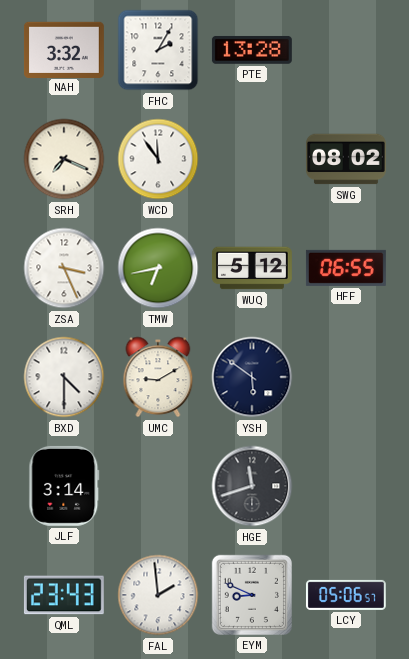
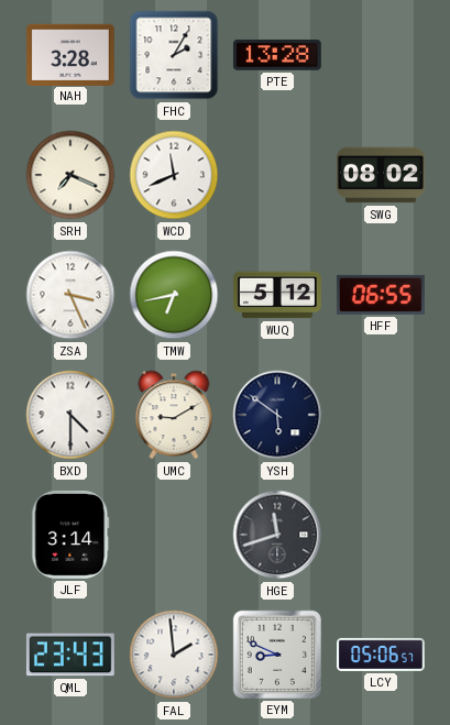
NAH: 3:32 -> 3:28
WCD: 11:54 -> 11:41
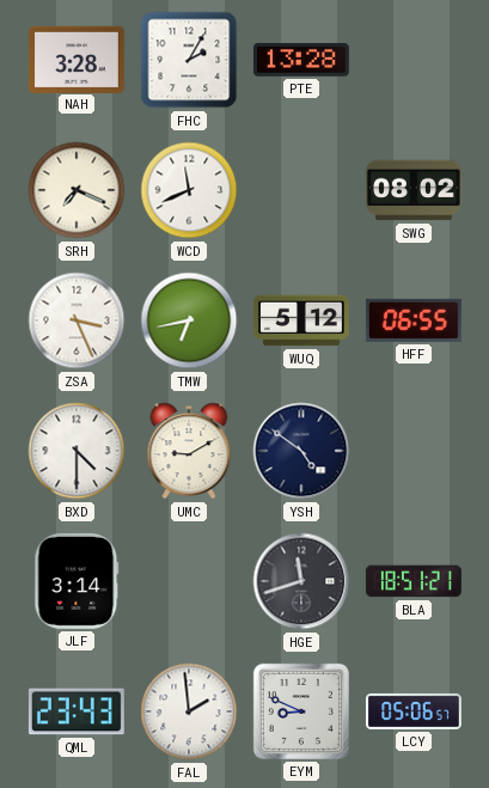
YSH: 5:51 -> 4:51
BLA: none -> 18:51
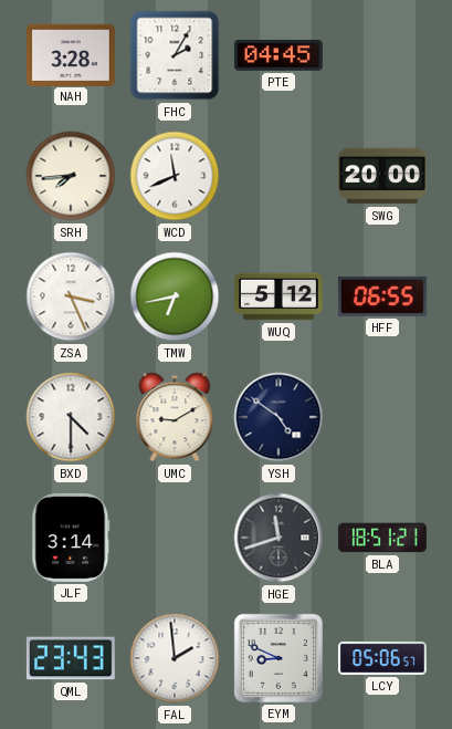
PTE: 13:28 -> 04:45
SRH: 7:19 -> 7:44
SWG: 08:02 -> 20:00
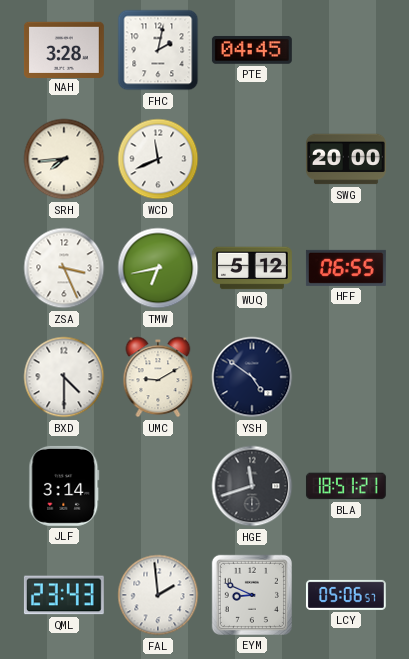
FHC: 2:05 -> 2:02
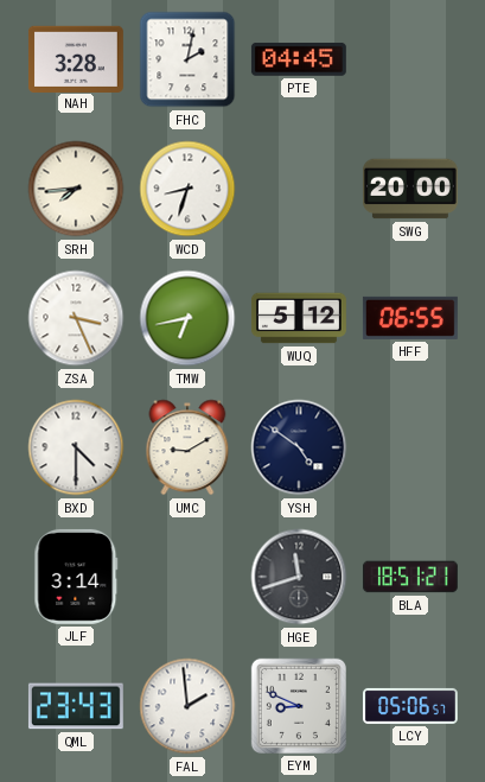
WCD: 11:41 -> 8:33
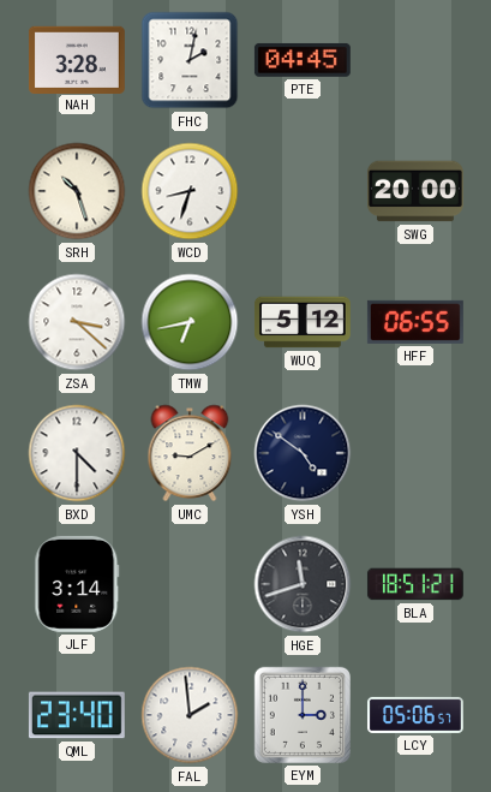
SRH: 7:44 -> 10:27
ZSA: 3:26 -> 3:22
QML: 23:43 -> 23:40
EYM: 8:49 -> 3:00
